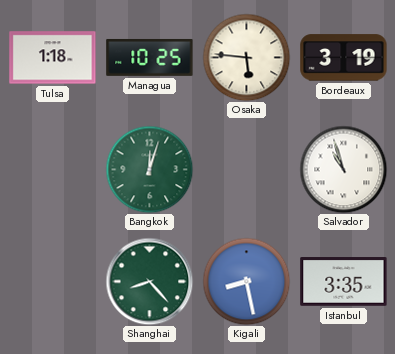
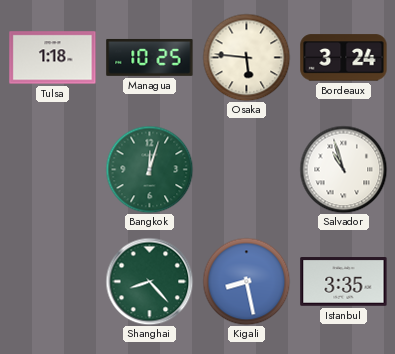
Bordeaux: 3:19 -> 3:24
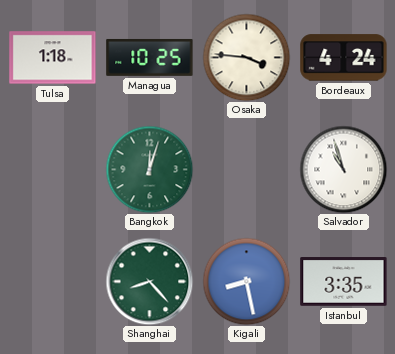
Osaka: 5:46 -> 3:46
Bordeaux: 3:24 -> 4:24
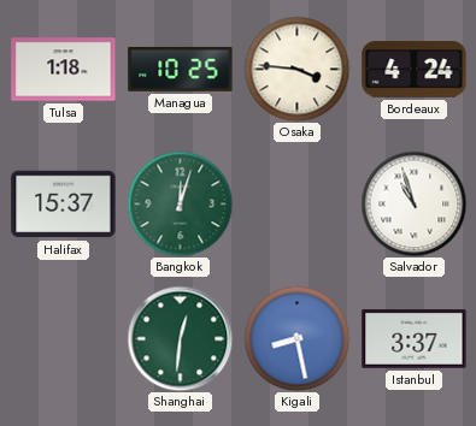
Halifax: none -> 15:37
Shanghai: 8:23 -> 12:31
Istanbul: 3:35 -> 3:37
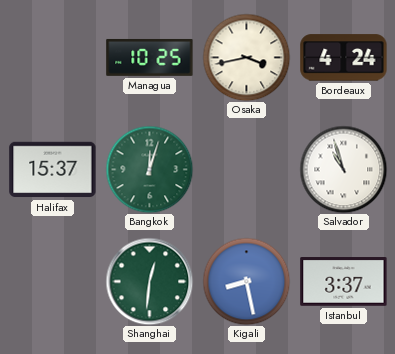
Tulsa: 1:18 -> none
Osaka: 3:46 -> 3:43
